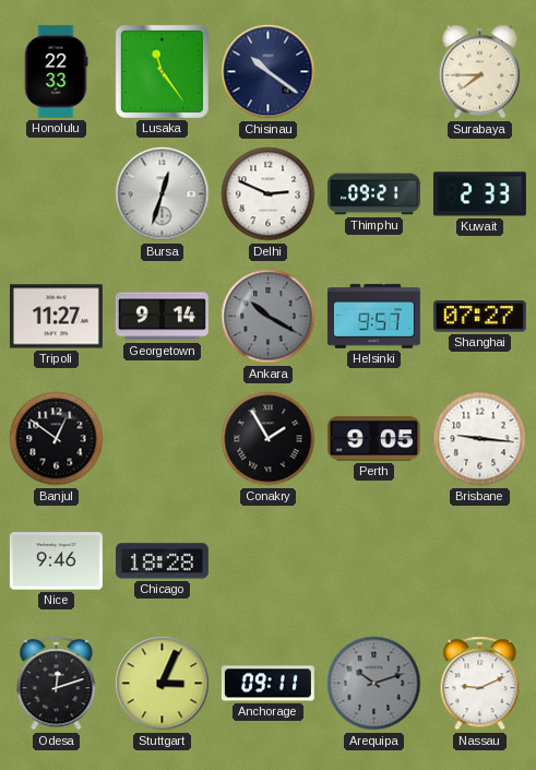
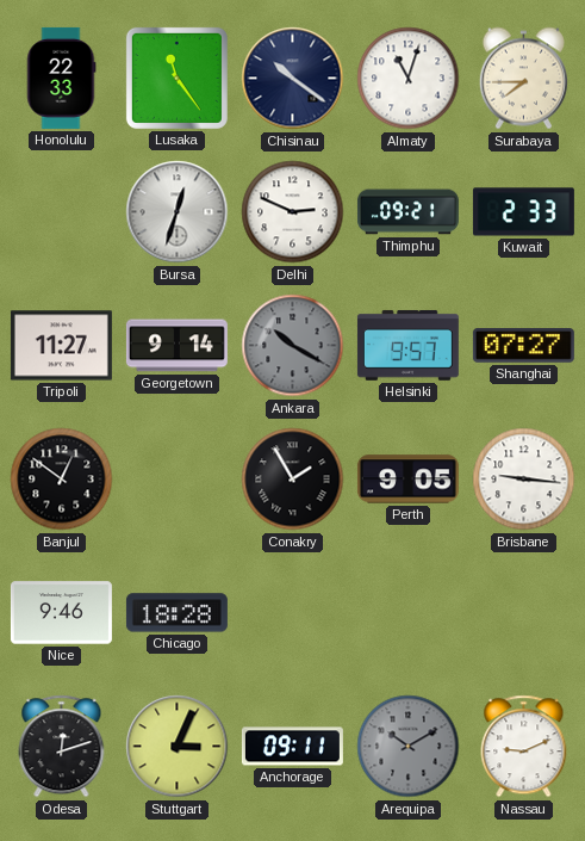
Almaty: none -> 11:03
Arequipa: 10:12 -> 10:10
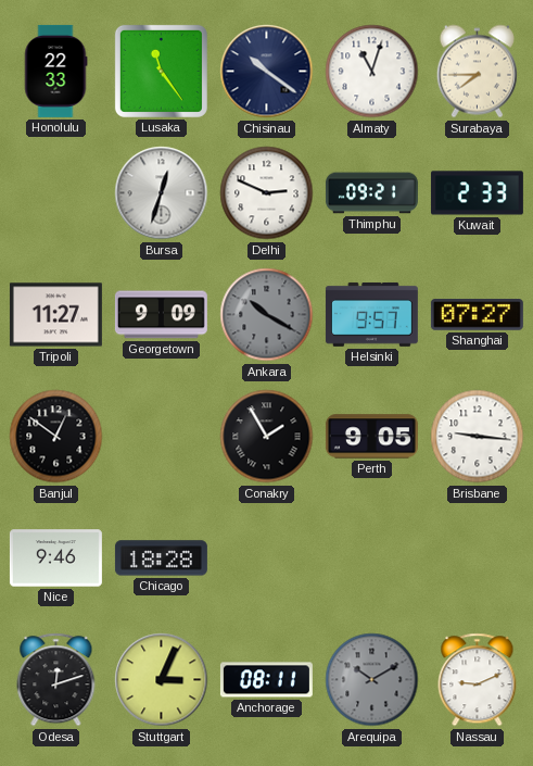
Georgetown: 9:14 -> 9:09
Anchorage: 09:11 -> 08:11
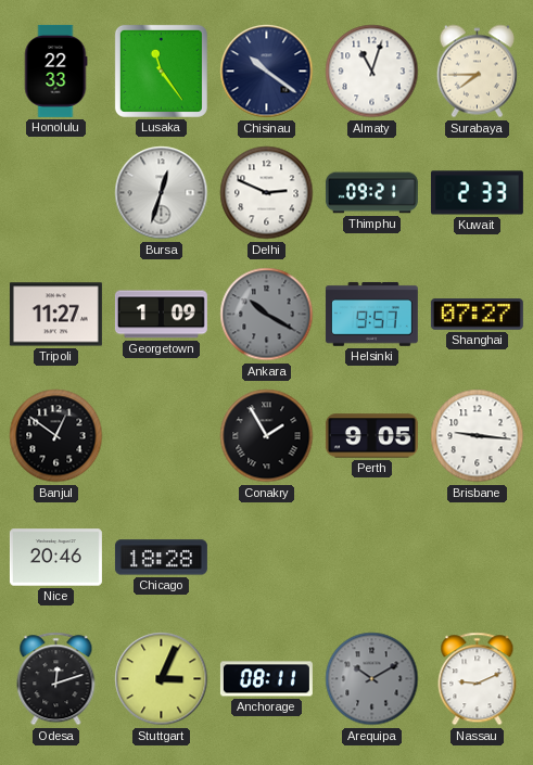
Georgetown: 9:09 -> 1:09
Nice: 9:46 -> 20:46
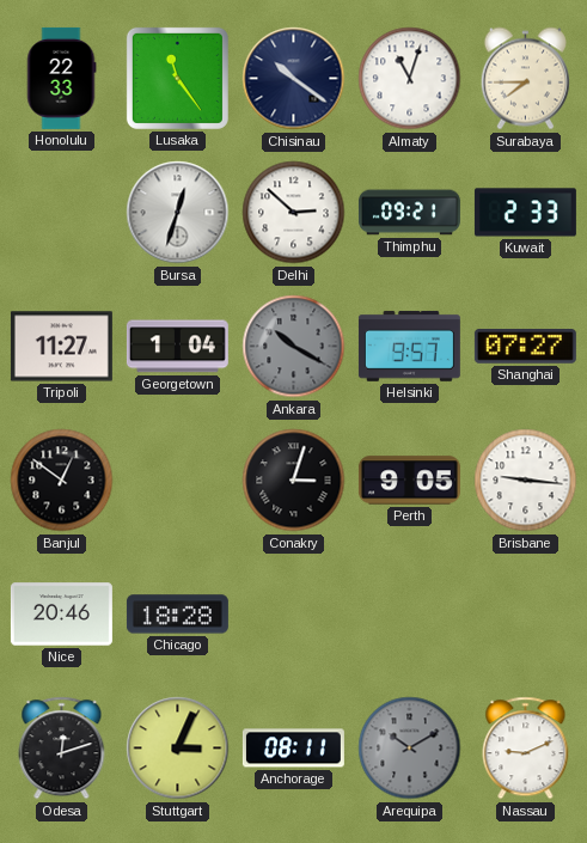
Delhi: 2:49 -> 2:52
Georgetown: 1:09 -> 1:04
Conakry: 1:55 -> 3:03
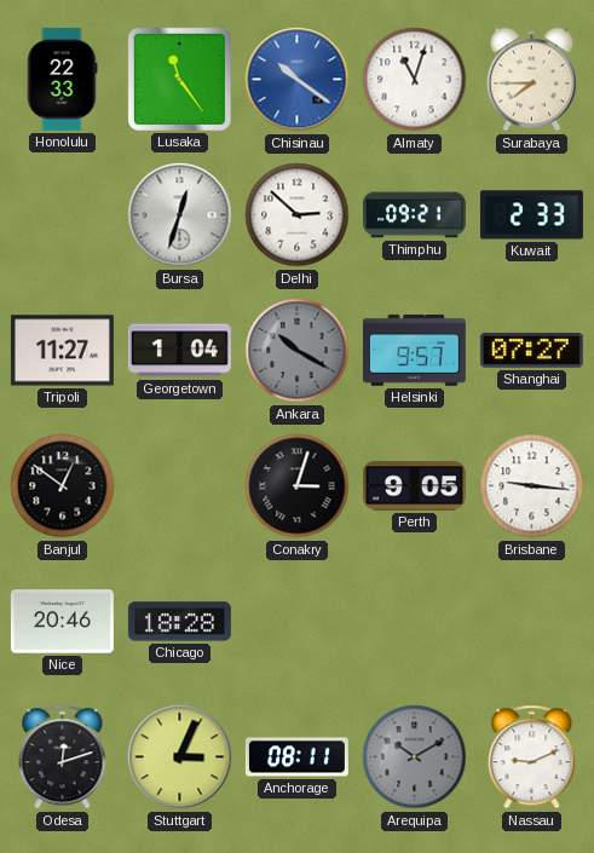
Chisinau dial: navy -> blue
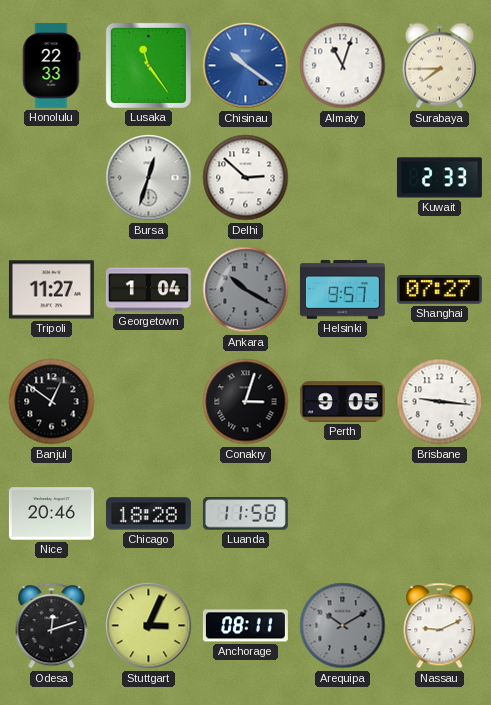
Thimphu: 09:21 -> none
Luanda: none -> 11:58
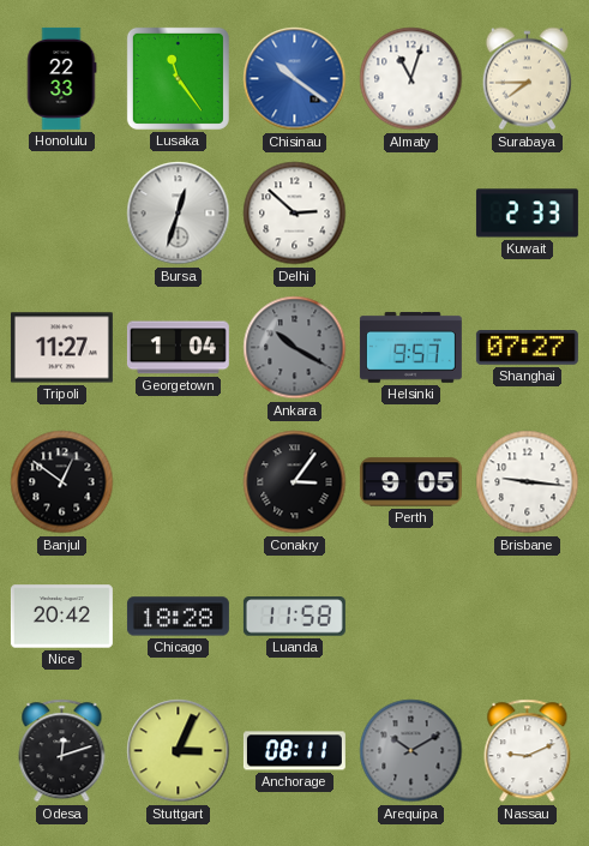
Conakry: 3:03 -> 3:06
Nice: 20:46 -> 20:42
